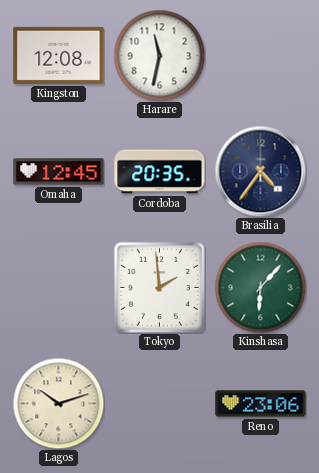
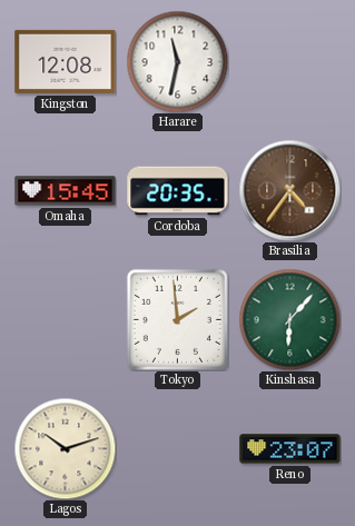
Omaha: 12:45 -> 15:45
Brasilia dial: navy -> brown
Reno: 23:06 -> 23:07
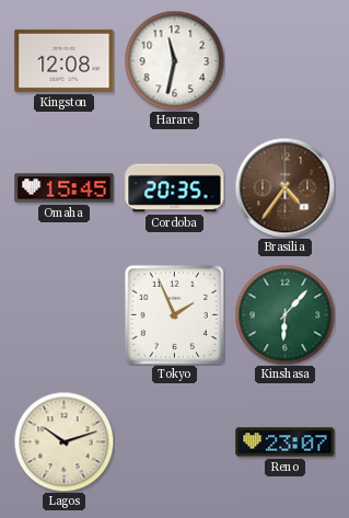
Tokyo: 1:59 -> 1:56
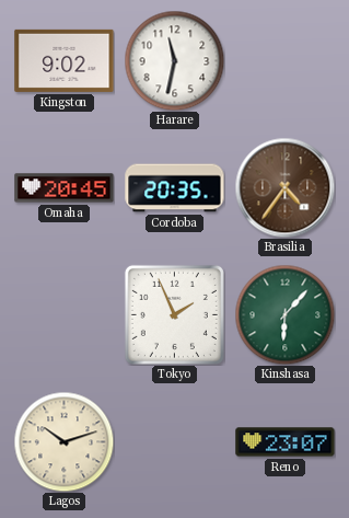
Kingston: 12:08 -> 9:02
Omaha: 15:45 -> 20:45
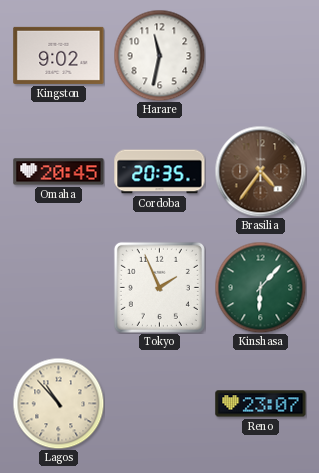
Lagos: 10:12 -> 10:53
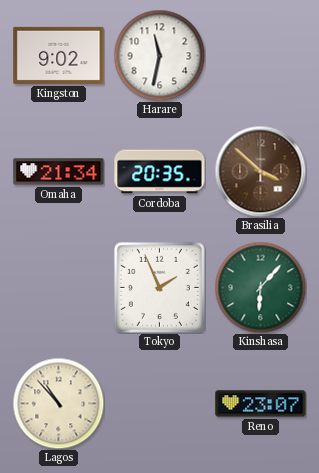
Omaha: 20:45 -> 21:34
Brasilia: 4:36 -> 3:52
